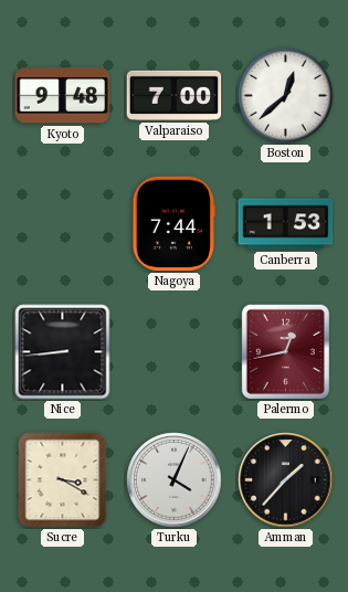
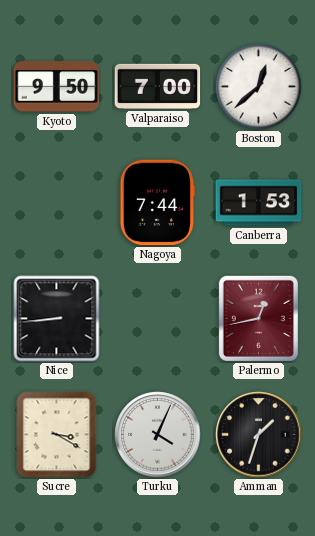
Kyoto: 9:48 -> 9:50
Amman: 1:37 -> 1:33
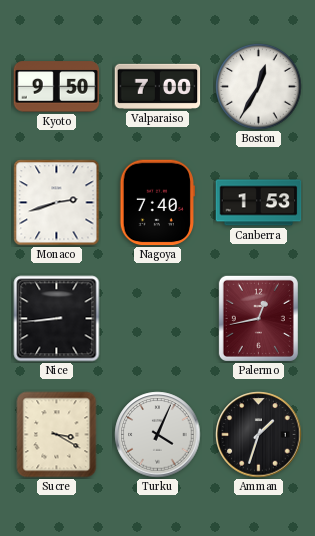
Boston: 12:38 -> 12:35
Monaco: none -> 2:42
Nagoya: 7:44 -> 7:40
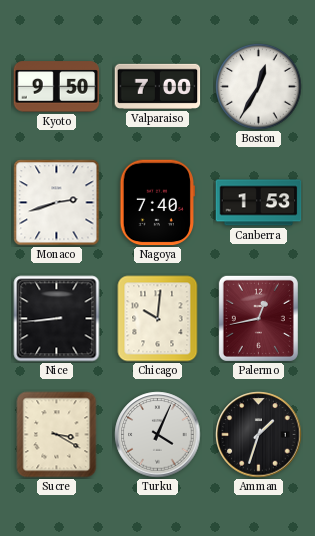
Chicago: none -> 10:01
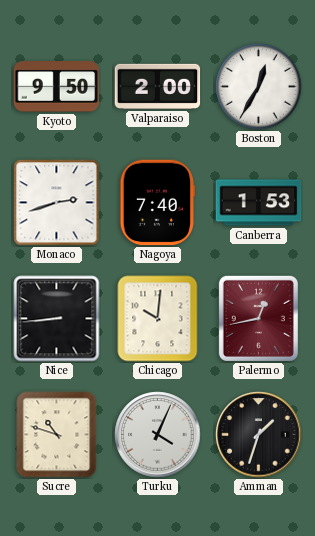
Valparaiso: 7:00 -> 2:00
Sucre: 3:20 -> 10:48
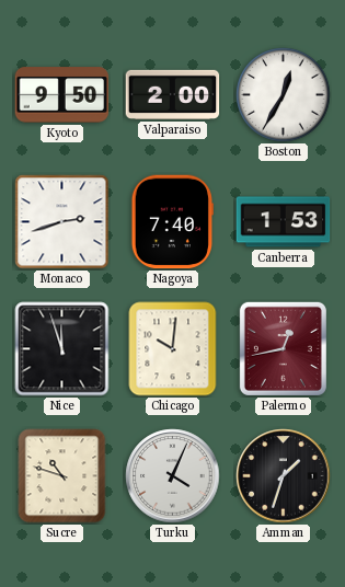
Nice: 8:44 -> 11:57
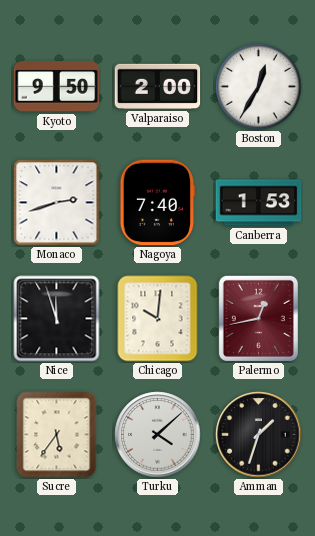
Sucre: 10:48 -> 5:36
Turku: 4:04 -> 4:08
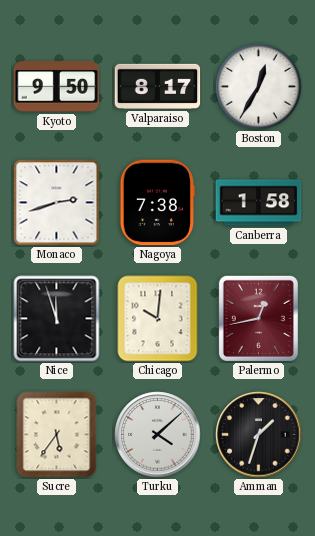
Valparaiso: 2:00 -> 8:17
Nagoya: 7:40 -> 7:38
Canberra: 1:53 -> 1:58
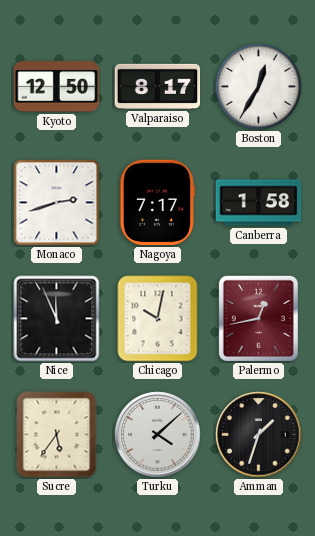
Kyoto: 9:50 -> 12:50
Nagoya: 7:38 -> 7:17
Nice: 11:57 -> 11:56
Chicago: 10:01 -> 10:02
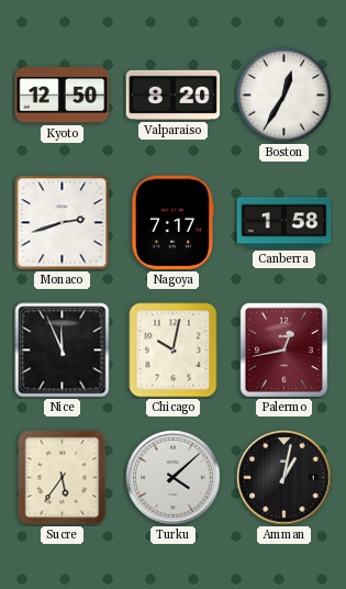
Valparaiso: 8:17 -> 8:20
Amman: 1:33 -> 1:02
